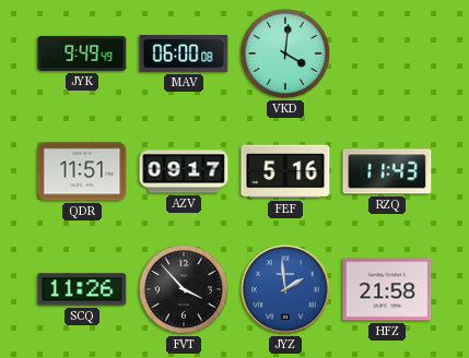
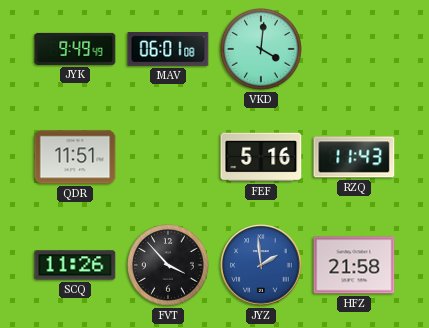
MAV: 06:00 -> 06:01
AZV: 09:17 -> none
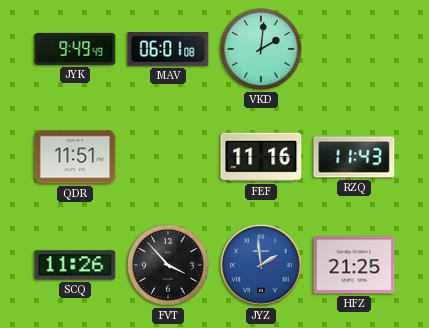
VKD: 4:01 -> 2:01
FEF: 5:16 -> 11:16
HFZ: 21:58 -> 21:25
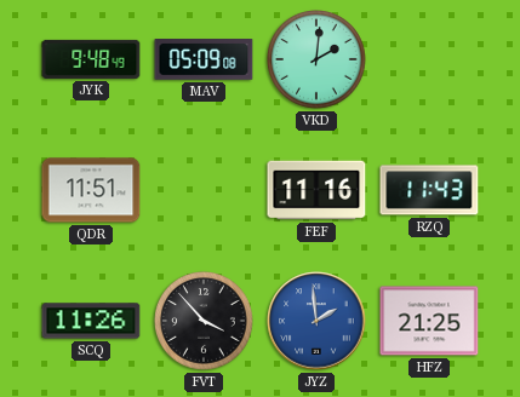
JYK: 9:49 -> 9:48
MAV: 06:01 -> 05:09
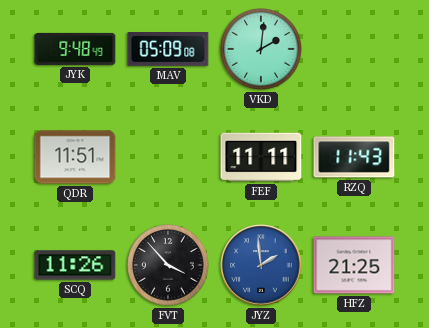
FEF: 11:16 -> 11:11
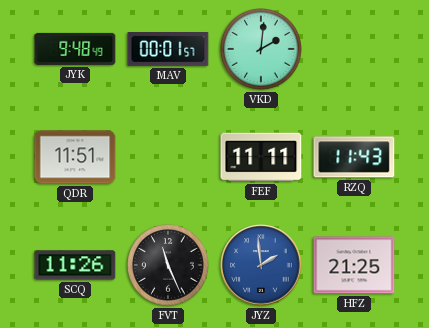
MAV: 05:09 -> 00:01
FVT: 3:53 -> 11:26
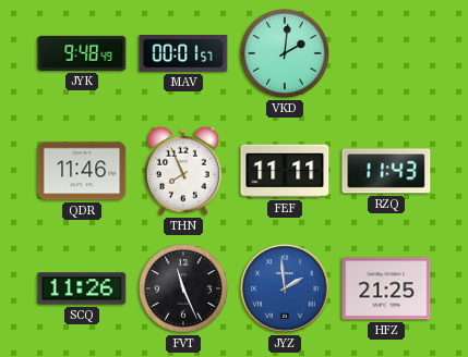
QDR: 11:51 -> 11:46
THN: none -> 7:56
